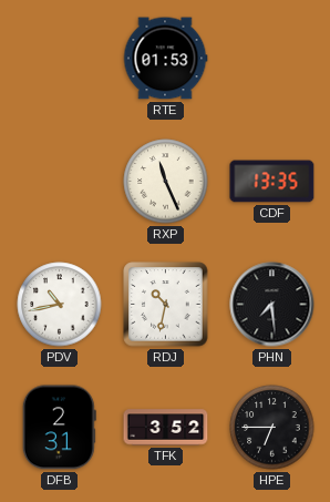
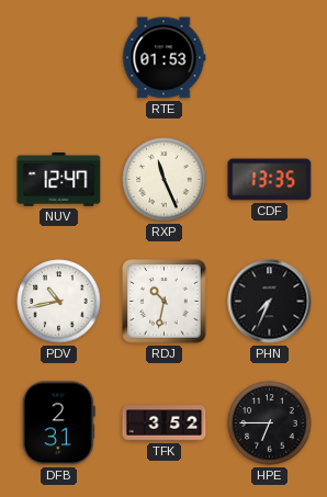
NUV: none -> 12:47
PHN: 7:29 -> 7:34
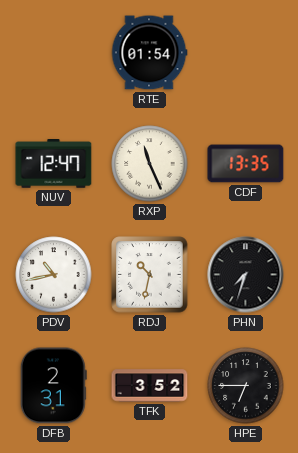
RTE: 01:53 -> 01:54
PHN: 7:34 -> 7:33
